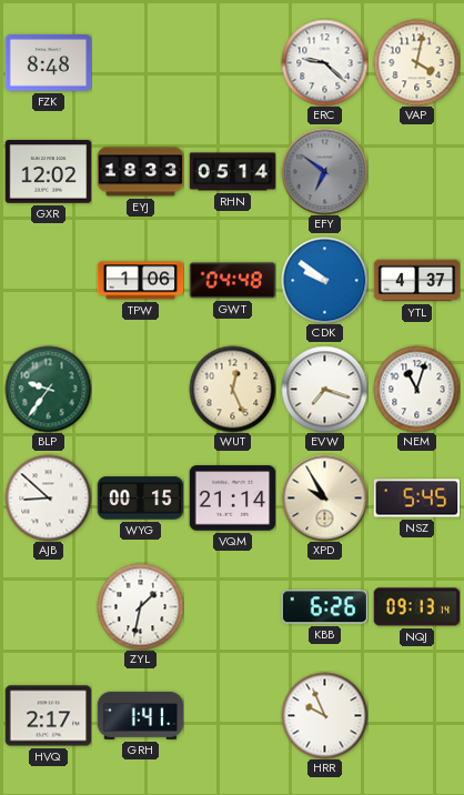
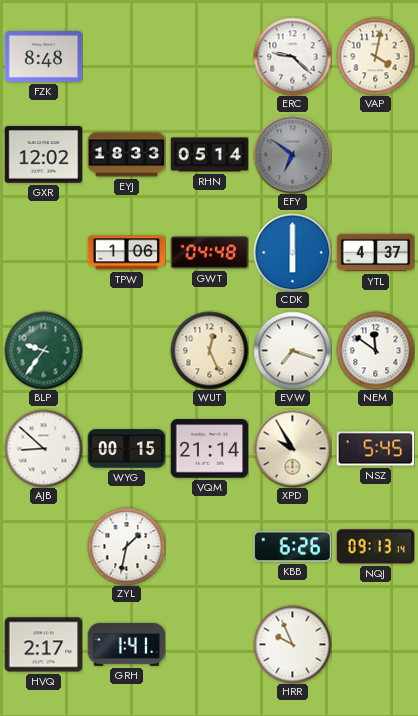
CDK: 9:51 -> 6:00
NEM: 11:03 -> 11:51
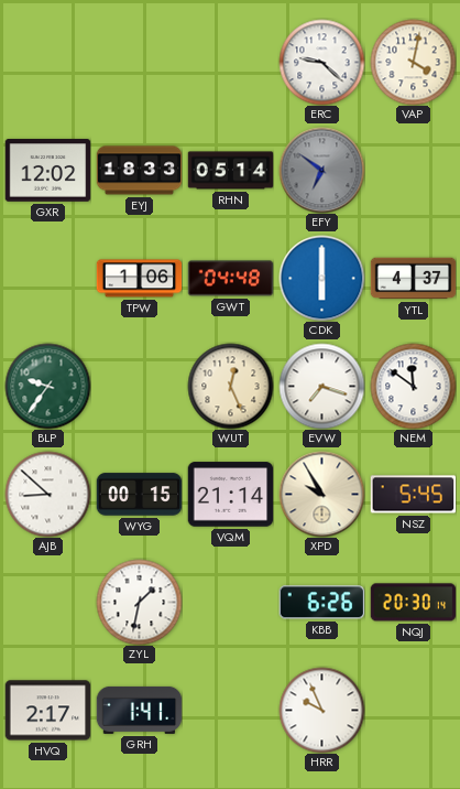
FZK: 8:48 -> none
NQJ: 09:13 -> 20:30
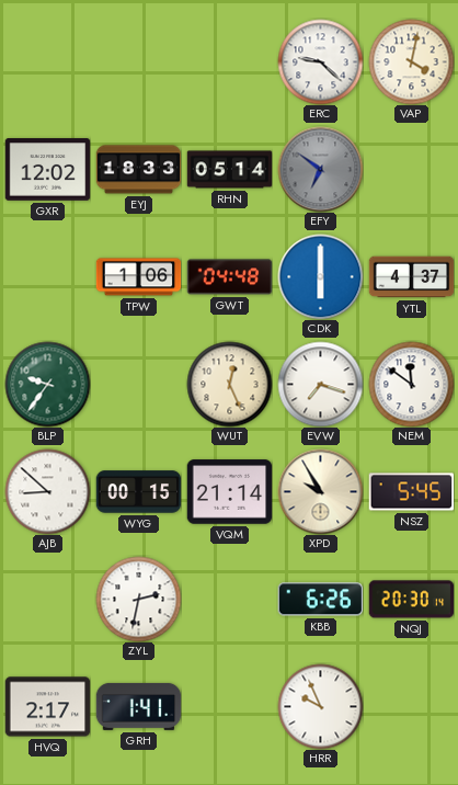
ZYL: 1:32 -> 2:32
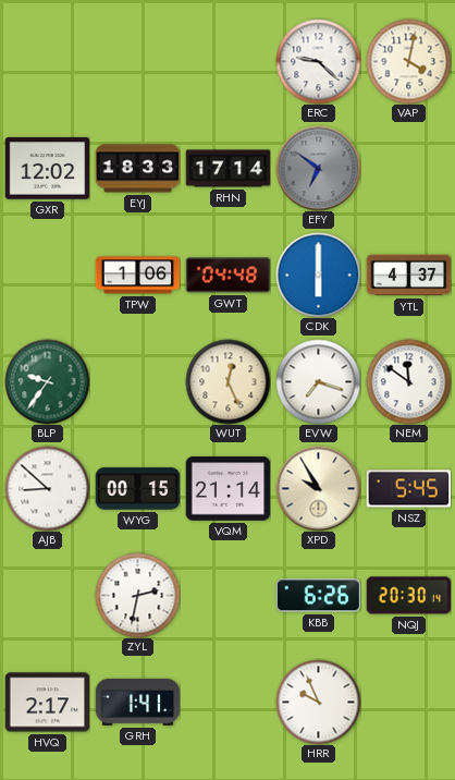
RHN: 05:14 -> 17:14
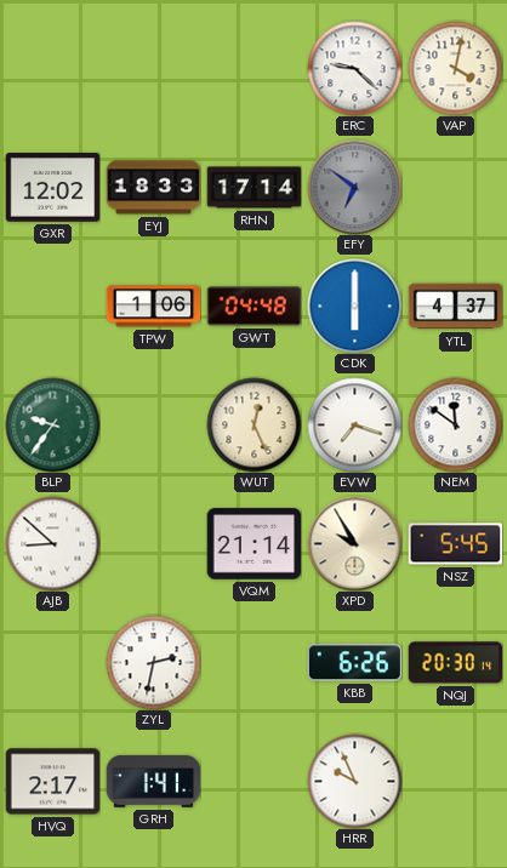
WYG: 00:15 -> none
